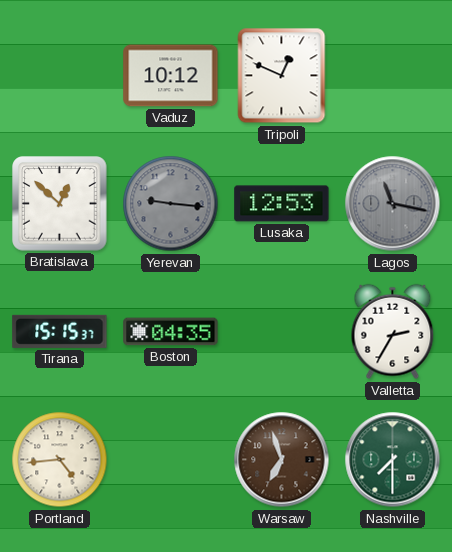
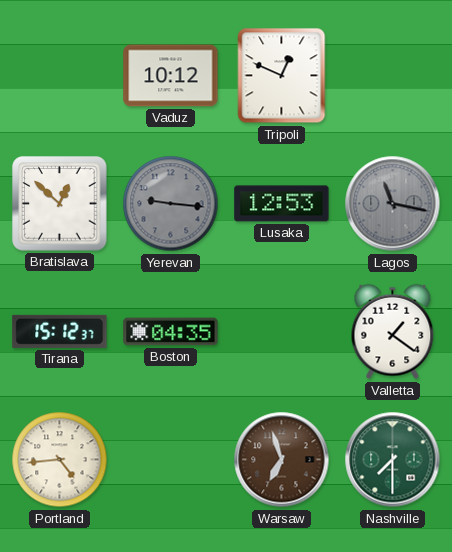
Tirana: 15:15 -> 15:12
Valletta: 2:35 -> 1:21
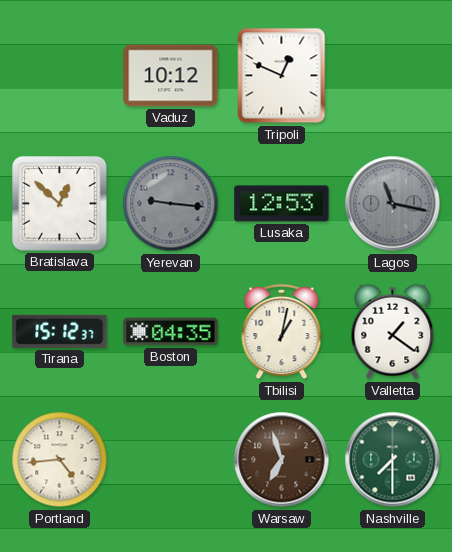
Tbilisi: none -> 1:02
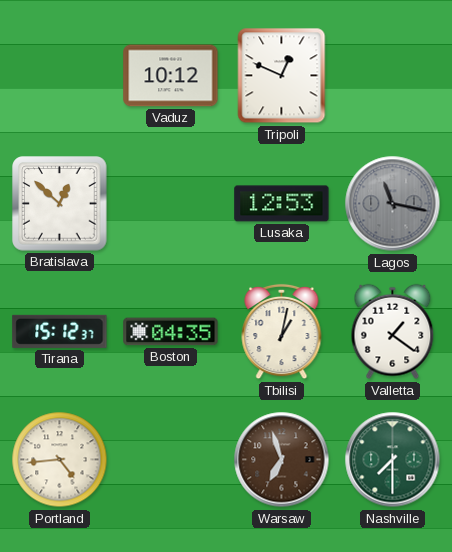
Yerevan: 9:16 -> none
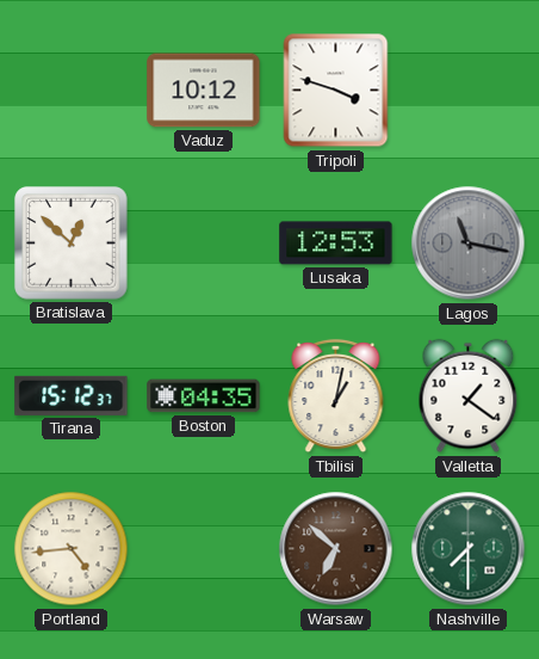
Tripoli: 12:49 -> 3:48
Warsaw: 6:57 -> 6:52
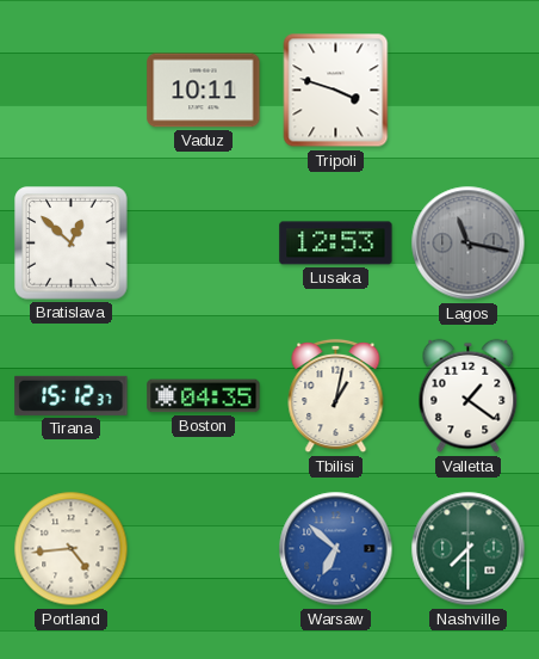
Vaduz: 10:12 -> 10:11
Warsaw dial: brown -> blue
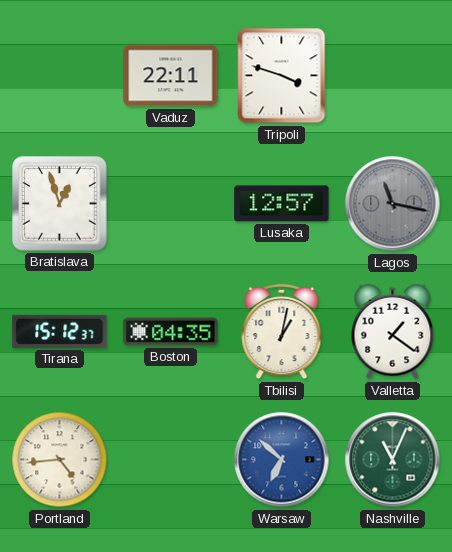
Vaduz: 10:11 -> 22:11
Bratislava: 12:52 -> 12:57
Lusaka: 12:53 -> 12:57
Nashville: 7:30 -> 11:04
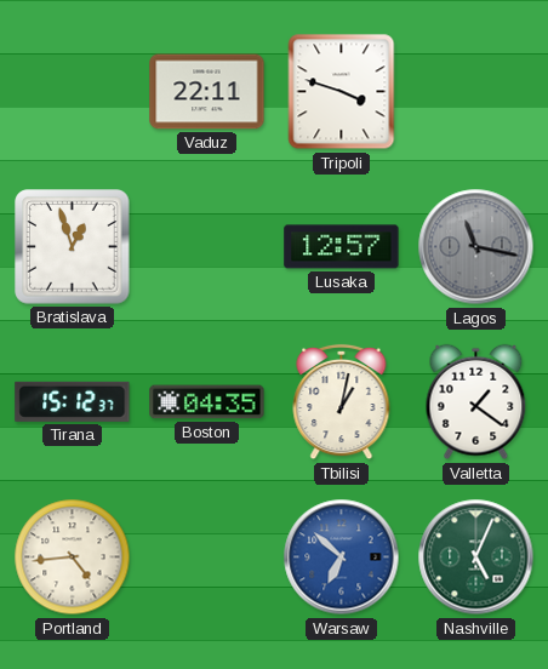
Nashville: 11:04 -> 5:04
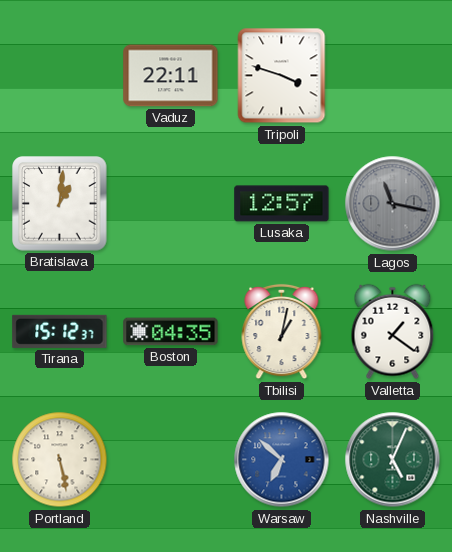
Bratislava: 12:57 -> 1:01
Portland: 4:44 -> 5:28
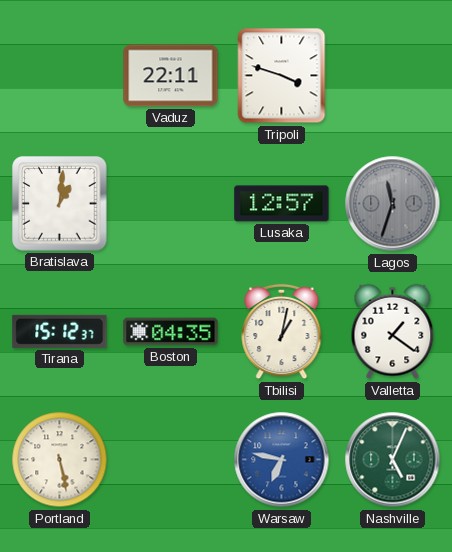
Lagos: 11:17 -> 11:33
Warsaw: 6:52 -> 6:47
